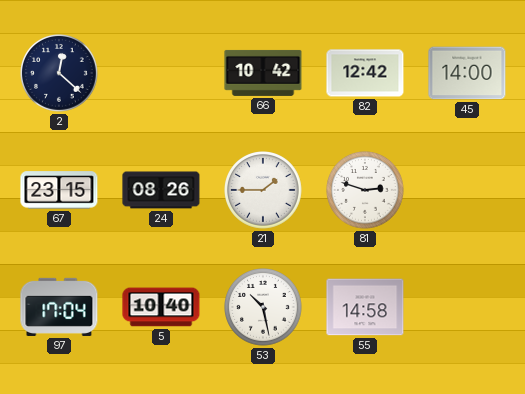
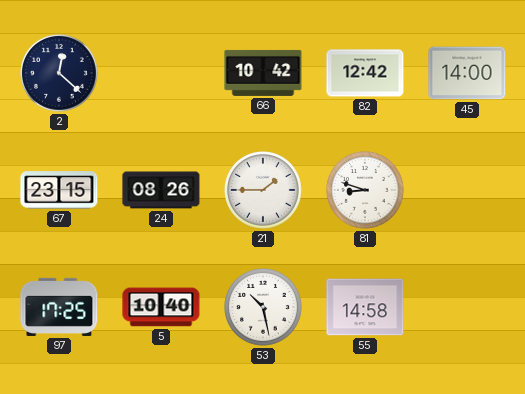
81: 2:48 -> 8:48
97: 17:04 -> 17:25
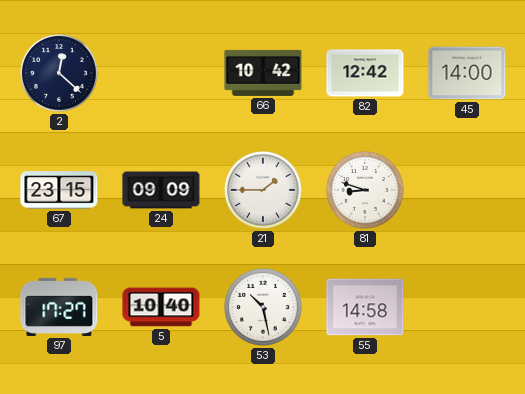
24: 08:26 -> 09:09
97: 17:25 -> 17:27
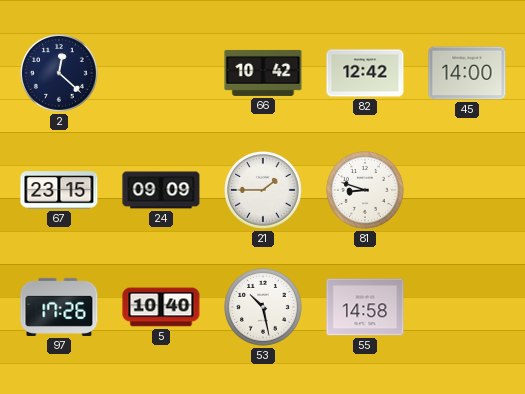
97: 17:27 -> 17:26
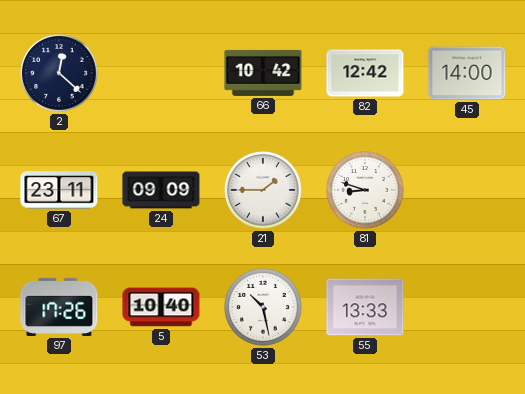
67: 23:15 -> 23:11
55: 14:58 -> 13:33
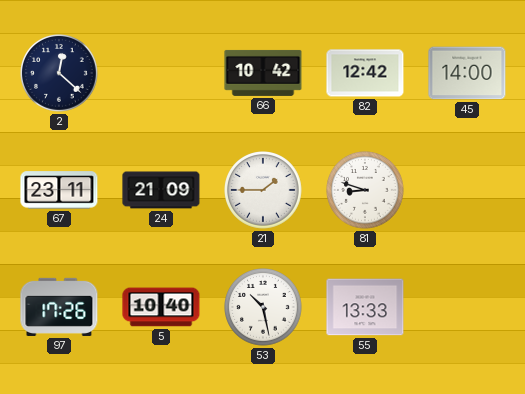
24: 09:09 -> 21:09
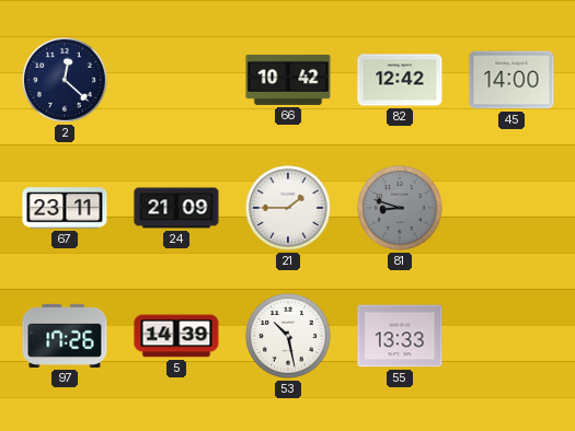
81 dial: white -> grey
5: 10:40 -> 14:39
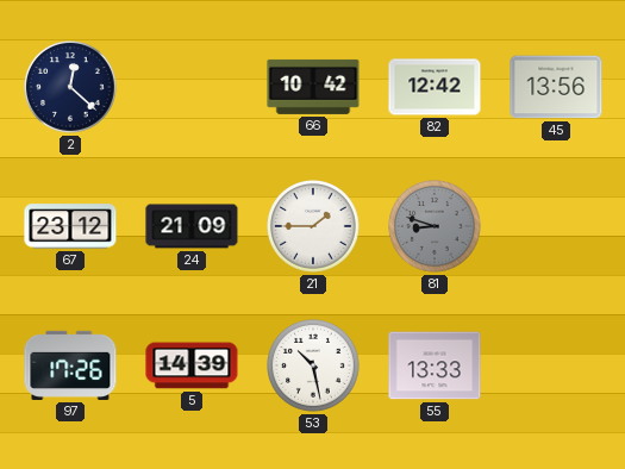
45: 14:00 -> 13:56
67: 23:11 -> 23:12
